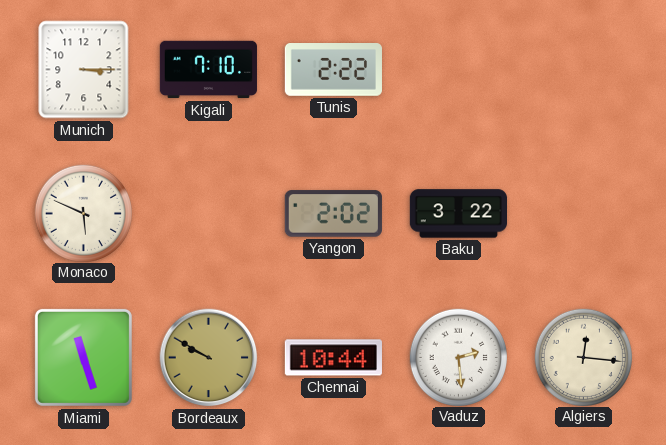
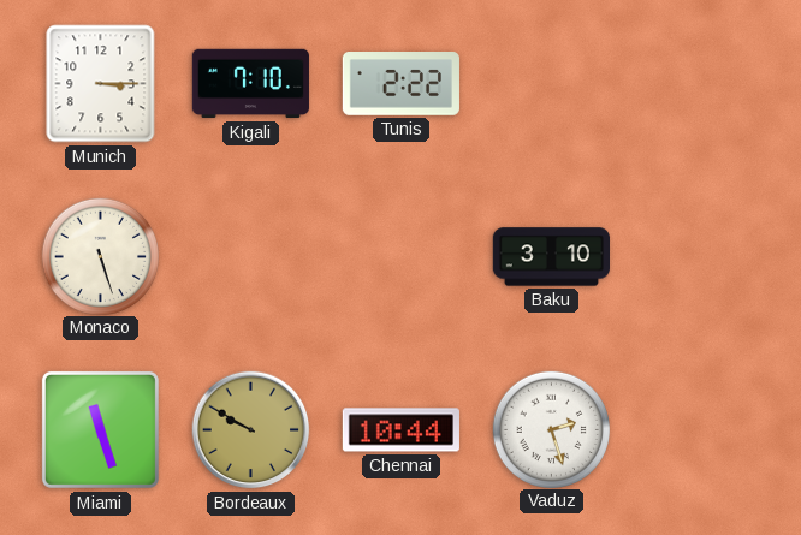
Monaco: 5:49 -> 5:27
Yangon: 2:02 -> none
Baku: 3:22 -> 3:10
Vaduz: 2:29 -> 2:27
Algiers: 12:16 -> none
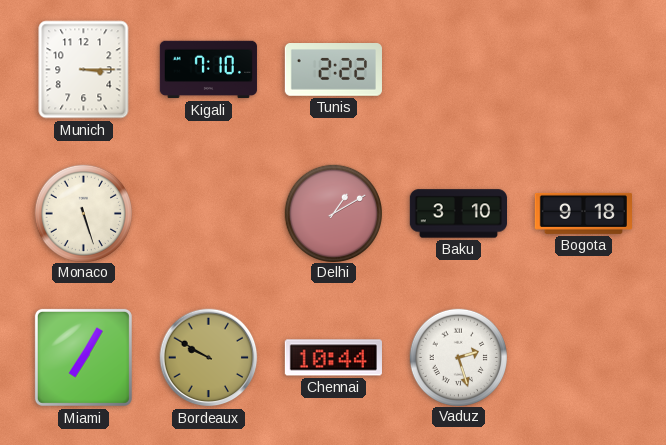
Delhi: none -> 1:10
Bogota: none -> 9:18
Miami: 11:27 -> 7:05
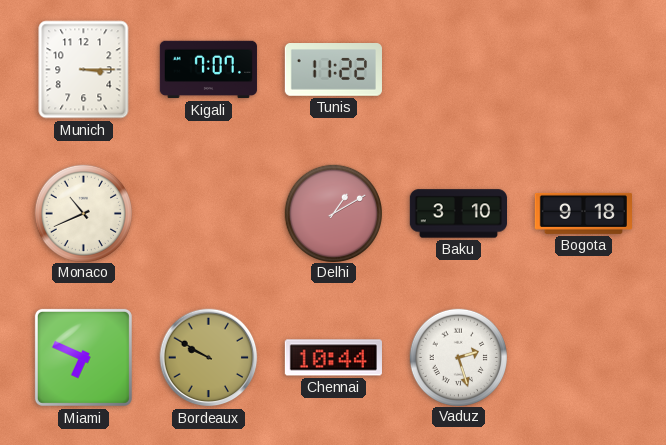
Kigali: 7:10 -> 7:07
Tunis: 2:22 -> 11:22
Monaco: 5:27 -> 10:41
Miami: 7:05 -> 6:49
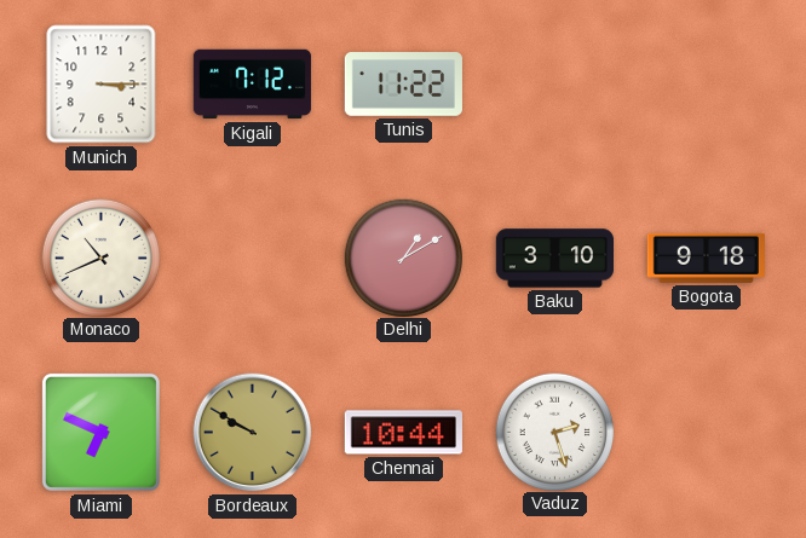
Kigali: 7:07 -> 7:12
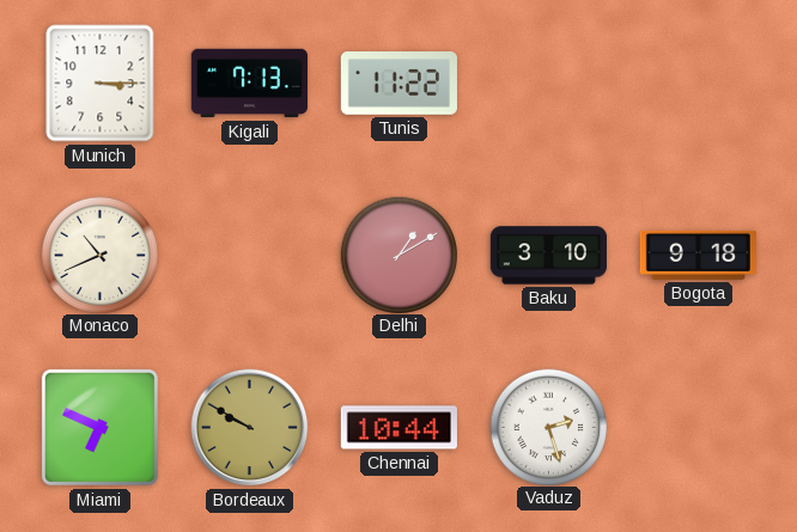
Kigali: 7:12 -> 7:13
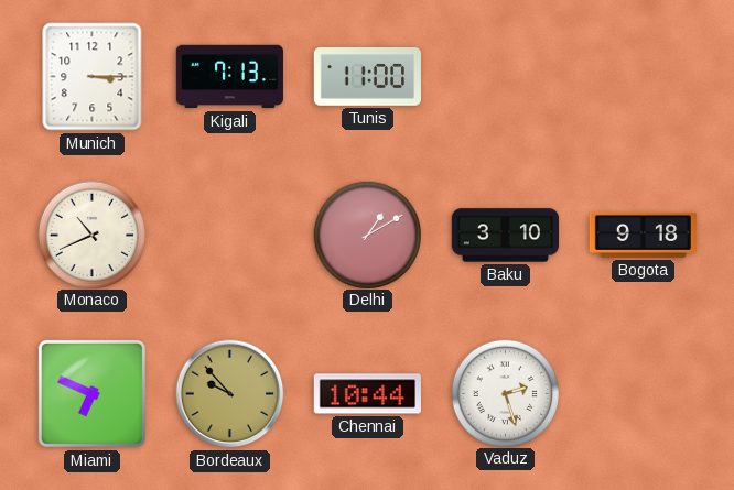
Tunis: 11:22 -> 11:00
Bordeaux: 9:50 -> 9:53
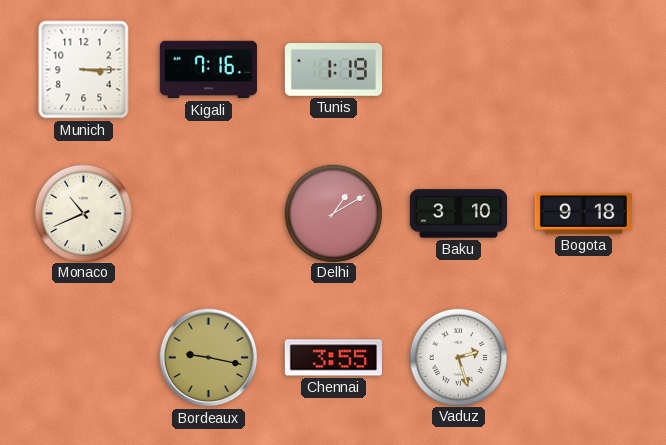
Kigali: 7:13 -> 7:16
Tunis: 11:00 -> 1:19
Miami: 6:49 -> none
Bordeaux: 9:53 -> 9:17
Chennai: 10:44 -> 3:55
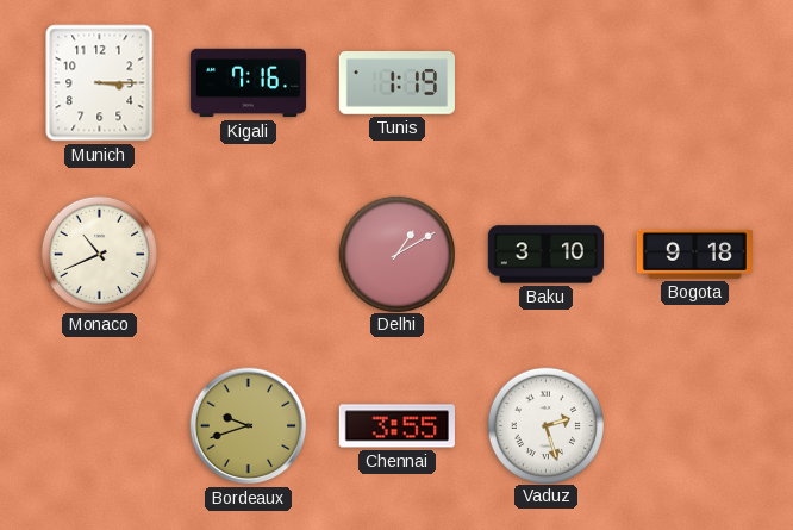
Bordeaux: 9:17 -> 9:42
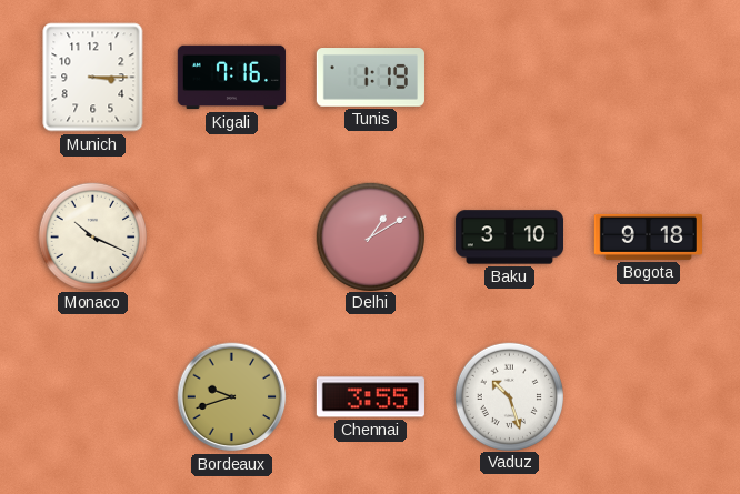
Monaco: 10:41 -> 10:19
Vaduz: 2:27 -> 10:27
